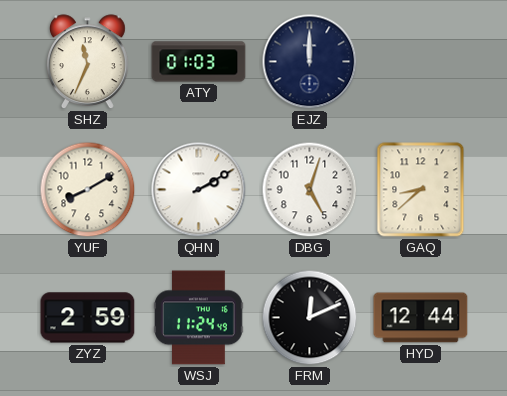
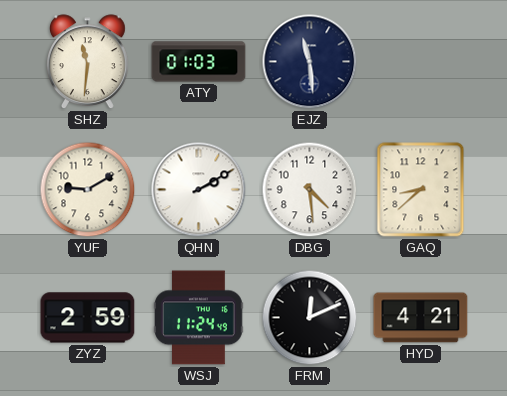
SHZ: 11:34 -> 11:31
EJZ: 12:00 -> 11:29
YUF: 8:10 -> 9:10
DBG: 5:03 -> 4:29
HYD: 12:44 -> 4:21
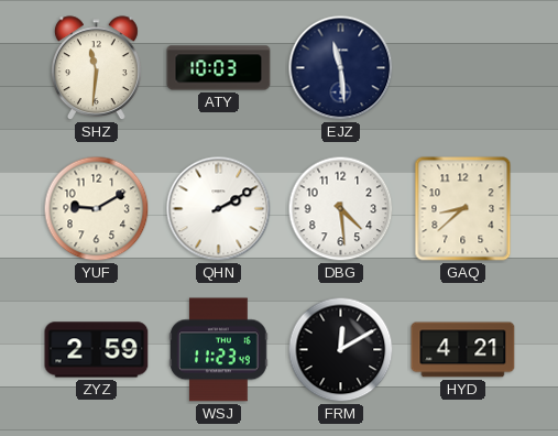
ATY: 01:03 -> 10:03
WSJ: 11:24 -> 11:23
FRM: 12:11 -> 12:10
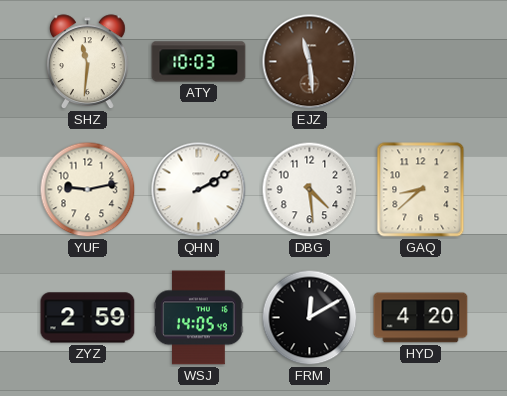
EJZ dial: navy -> brown
YUF: 9:10 -> 9:13
WSJ: 11:23 -> 14:05
HYD: 4:21 -> 4:20
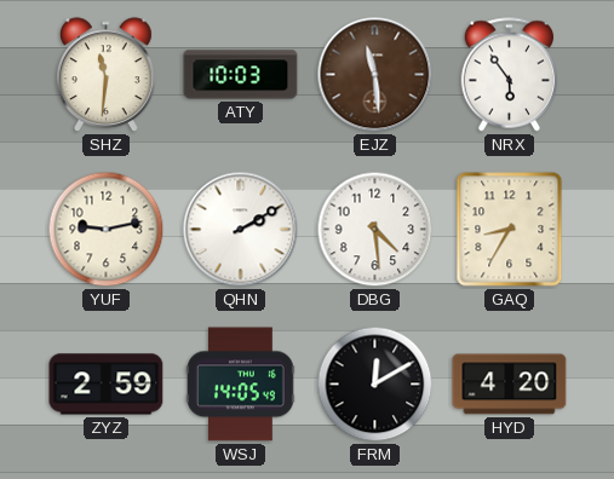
NRX: none -> 5:54
GAQ: 8:38 -> 8:35
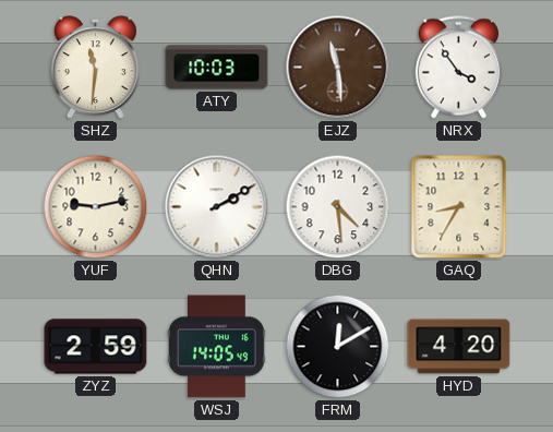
NRX: 5:54 -> 3:54
